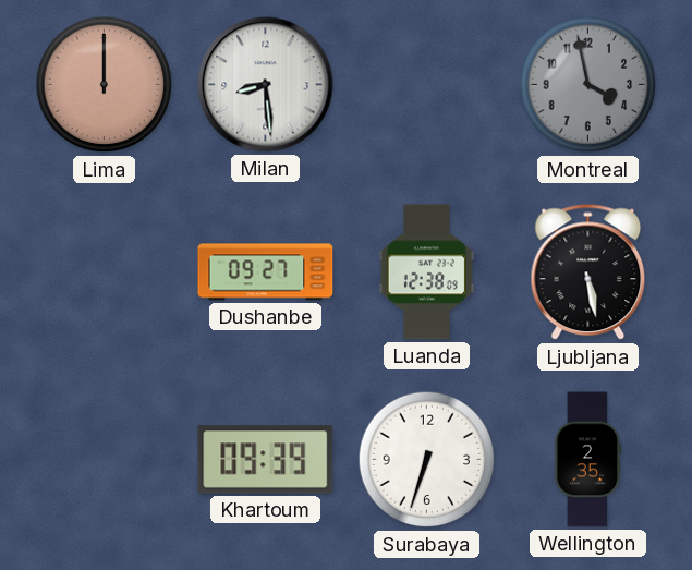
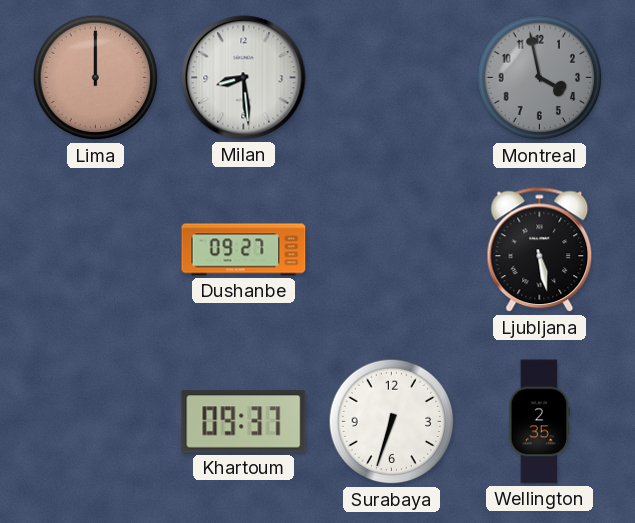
Luanda: 12:38 -> none
Khartoum: 09:39 -> 09:37
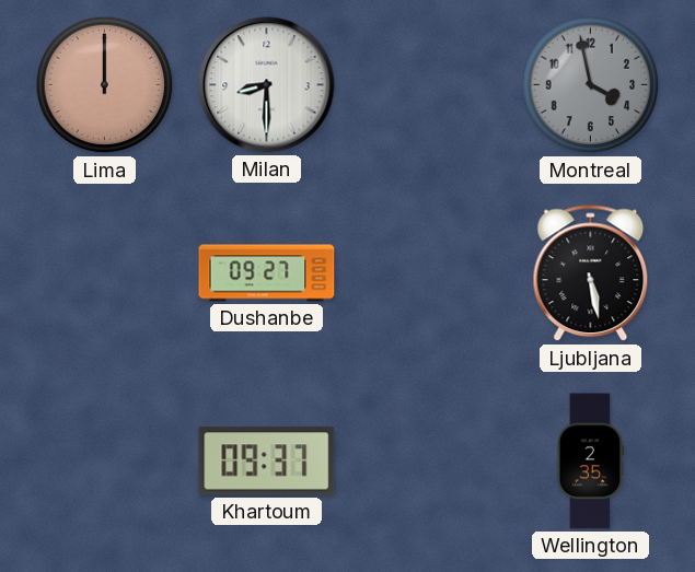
Milan: 8:29 -> 8:30
Surabaya: 6:33 -> none
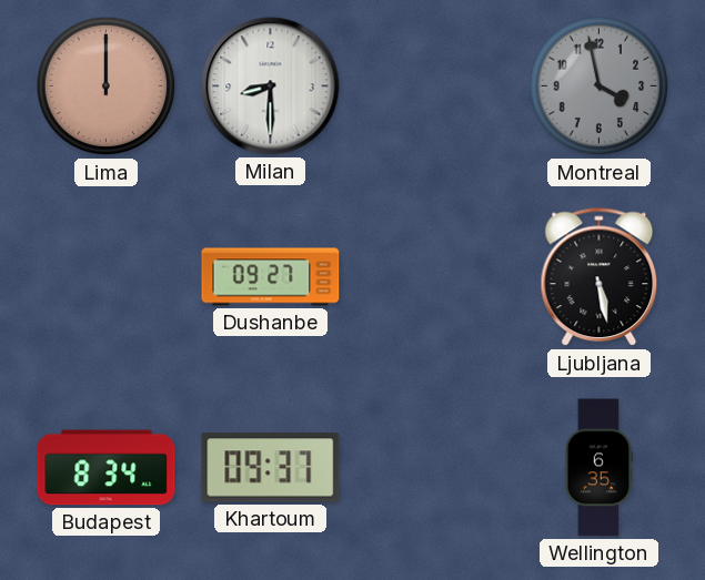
Budapest: none -> 8:34
Wellington: 2:35 -> 6:35
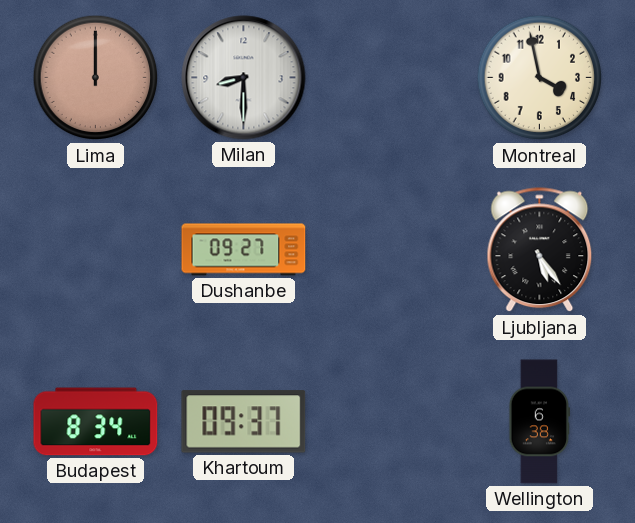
Montreal dial: grey -> cream
Ljubljana: 5:28 -> 5:24
Wellington: 6:35 -> 6:38
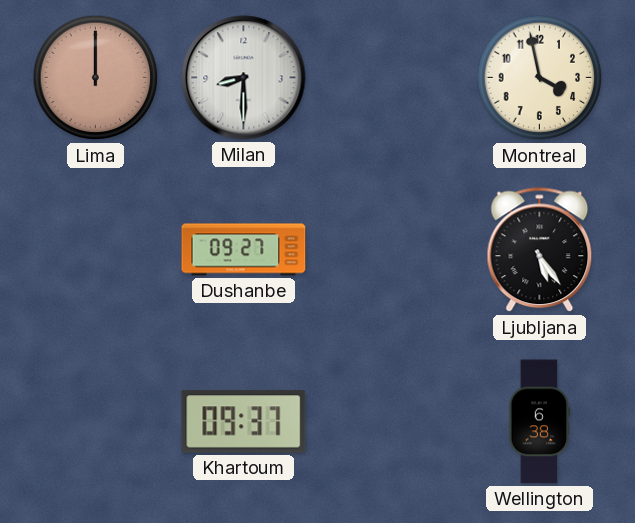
Budapest: 8:34 -> none
